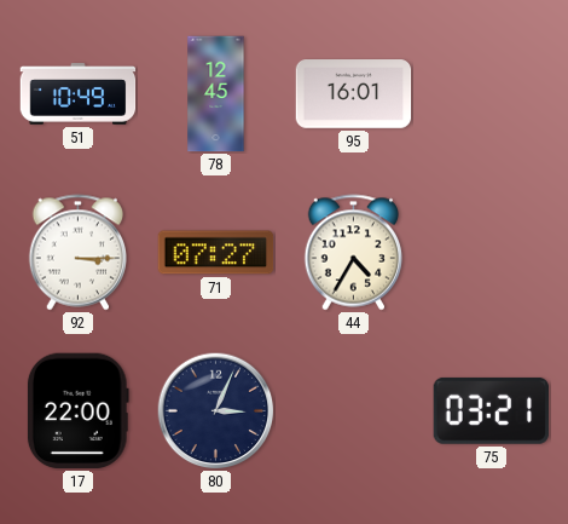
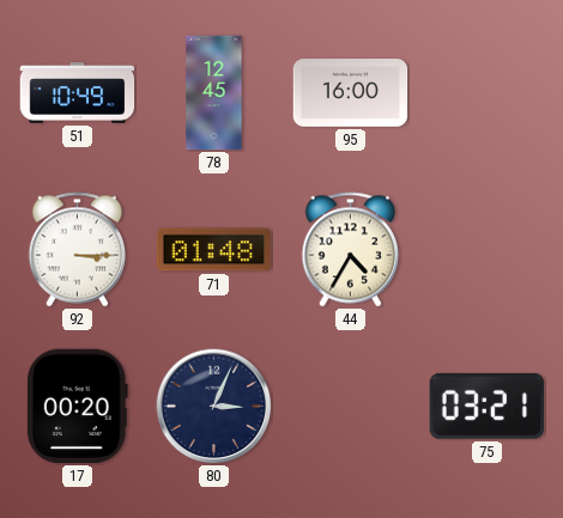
95: 16:01 -> 16:00
71: 07:27 -> 01:48
17: 22:00 -> 00:20
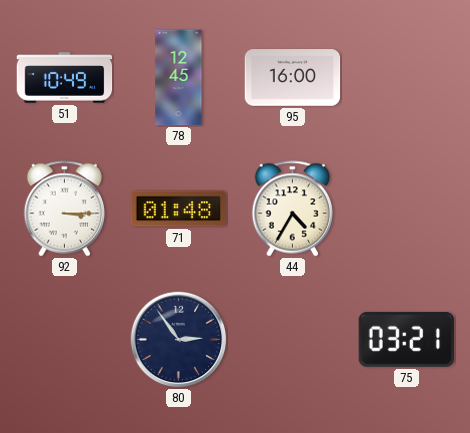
17: 00:20 -> none
80: 3:04 -> 2:54
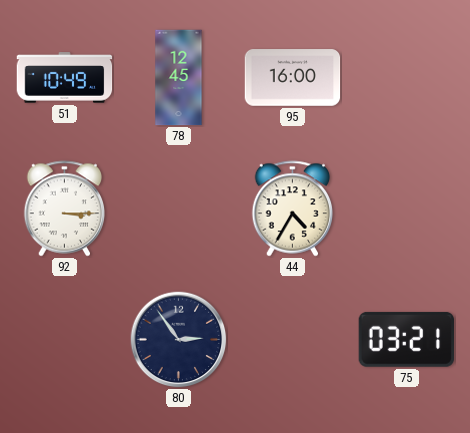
71: 01:48 -> none
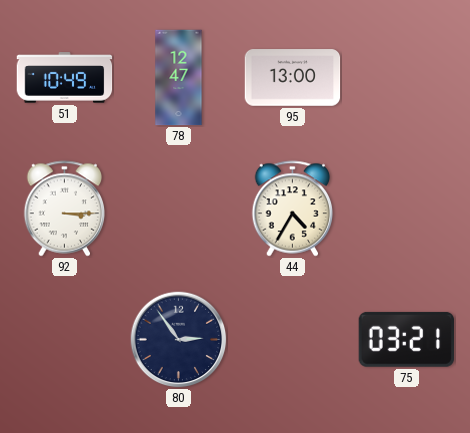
78: 12:45 -> 12:47
95: 16:00 -> 13:00
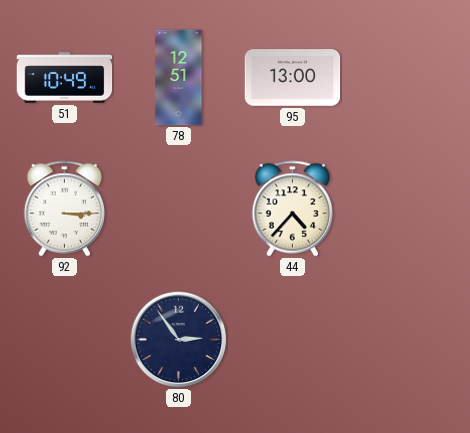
78: 12:47 -> 12:51
44: 4:35 -> 4:37
75: 03:21 -> none
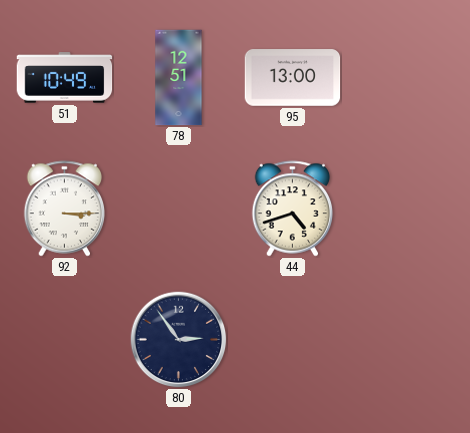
44: 4:37 -> 4:42
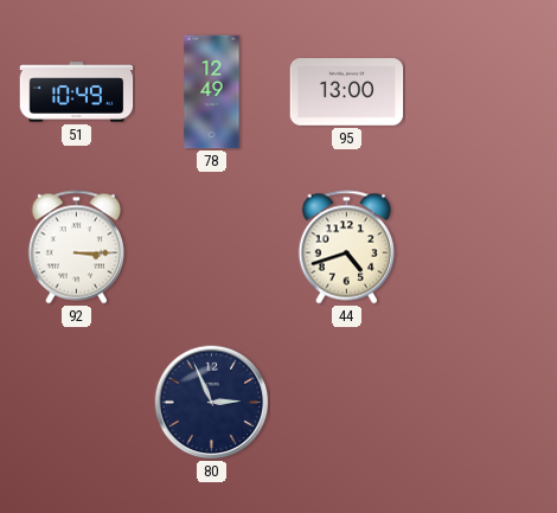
78: 12:51 -> 12:49
80: 2:54 -> 2:56
